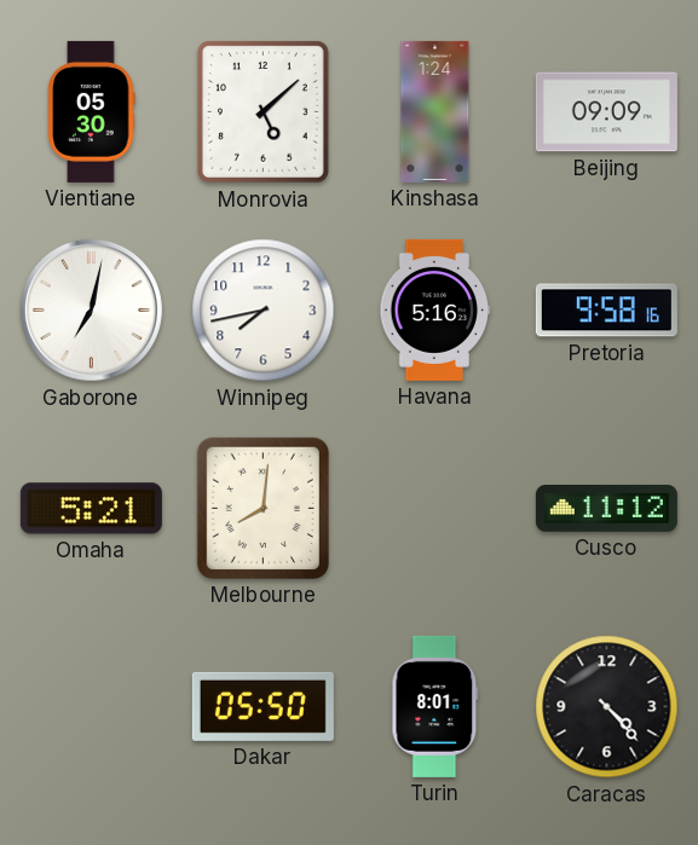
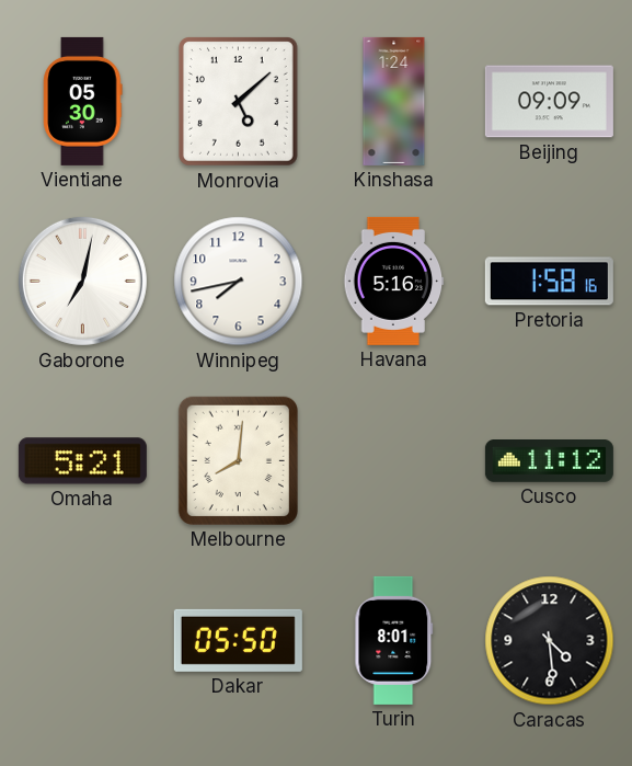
Pretoria: 9:58 -> 1:58
Caracas: 4:23 -> 4:29
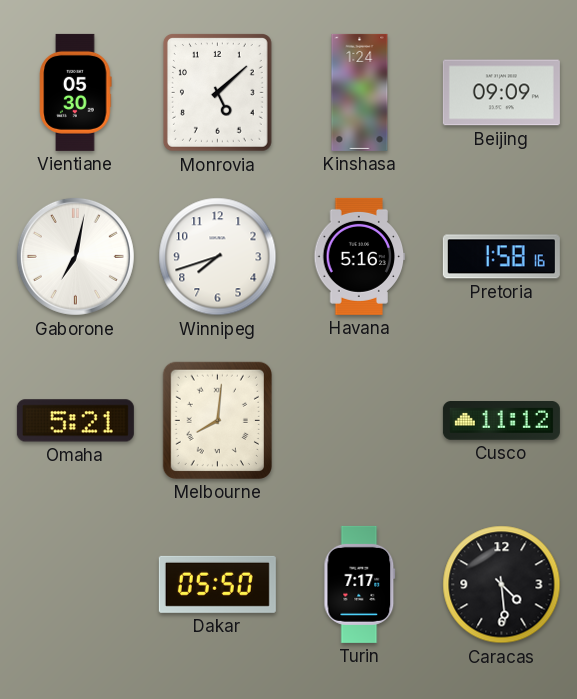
Winnipeg: 7:43 -> 7:42
Turin: 8:01 -> 7:17
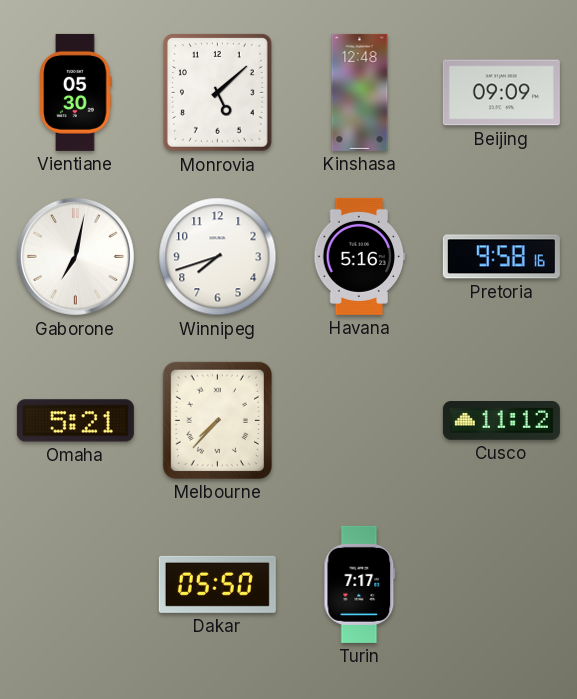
Kinshasa: 1:24 -> 12:48
Pretoria: 1:58 -> 9:58
Melbourne: 8:01 -> 7:37
Caracas: 4:29 -> none
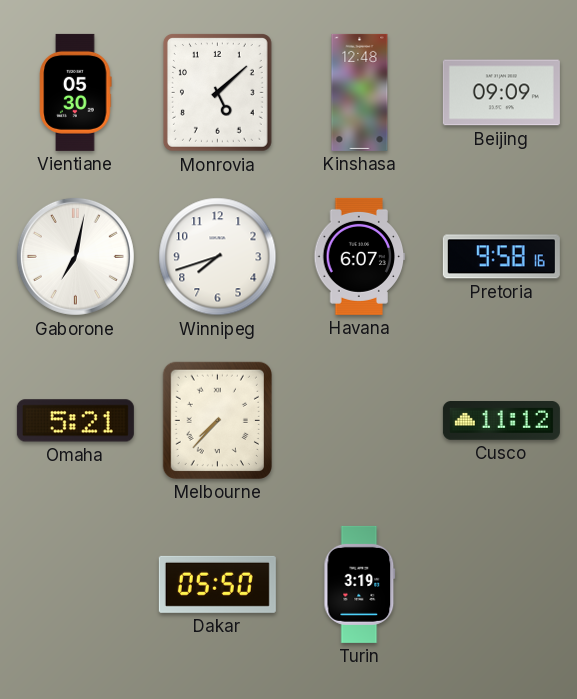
Havana: 5:16 -> 6:07
Turin: 7:17 -> 3:19
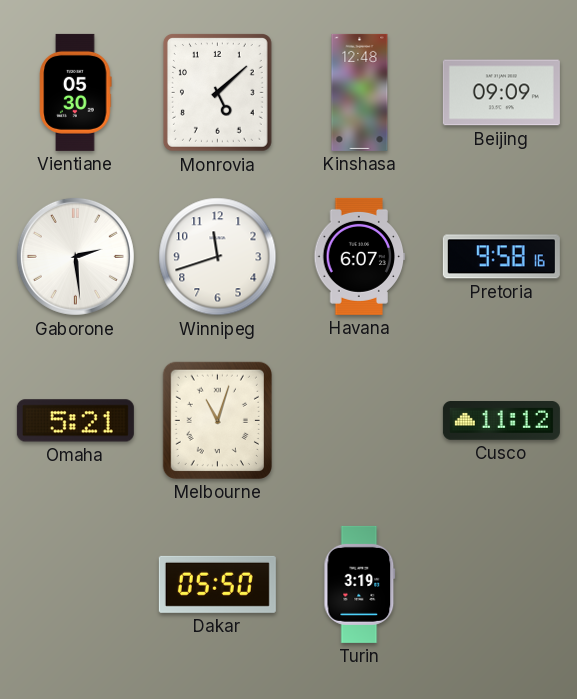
Gaborone: 7:02 -> 2:29
Winnipeg: 7:42 -> 11:42
Melbourne: 7:37 -> 11:03
